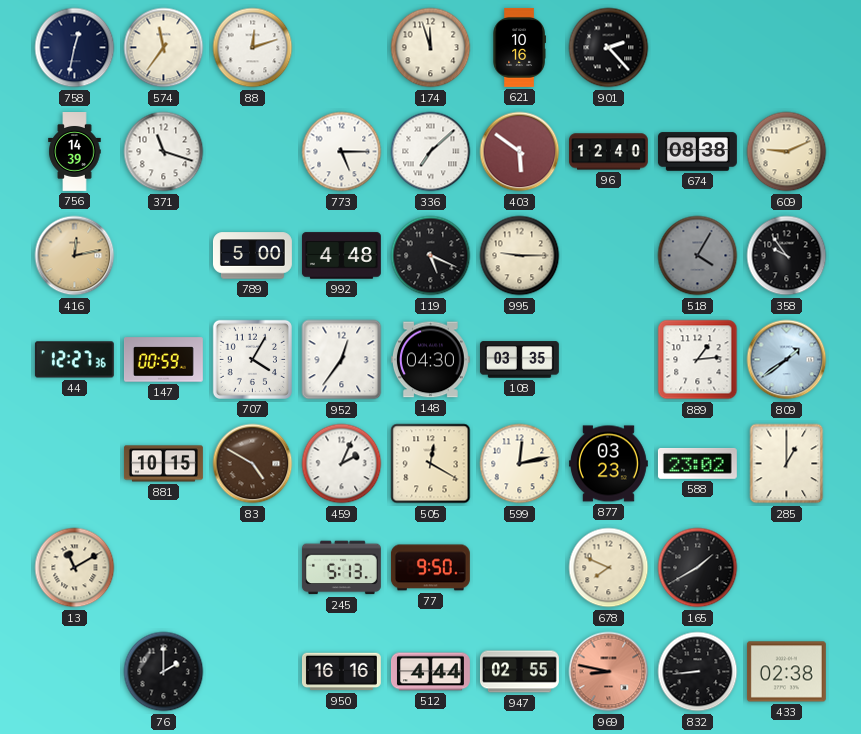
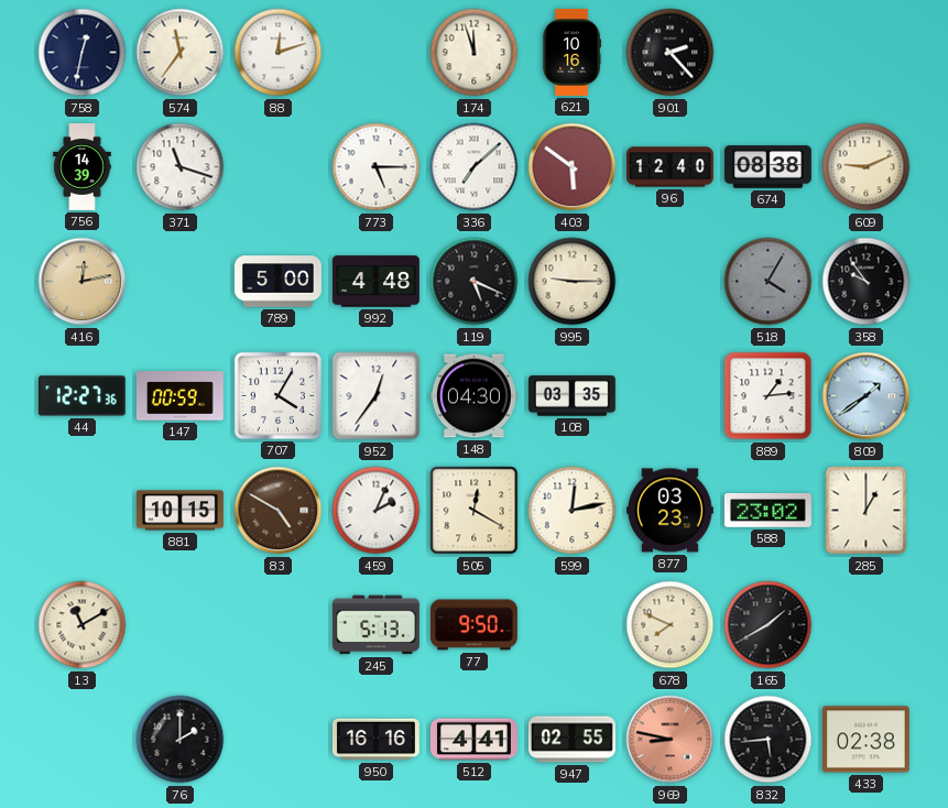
512: 4:44 -> 4:41
832: 8:44 -> 5:44
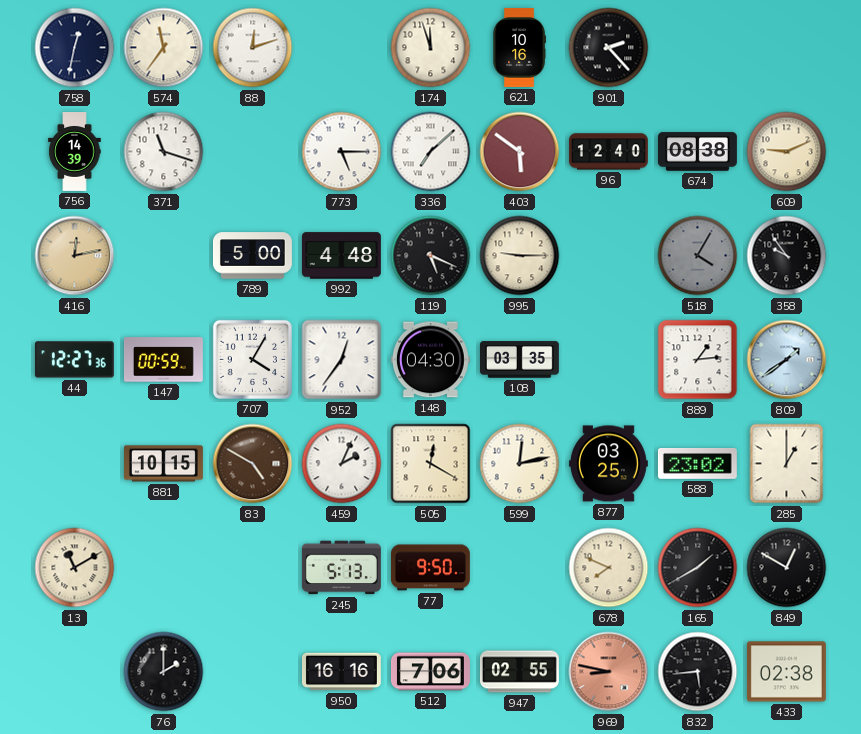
877: 03:23 -> 03:25
849: none -> 12:50
512: 4:41 -> 7:06
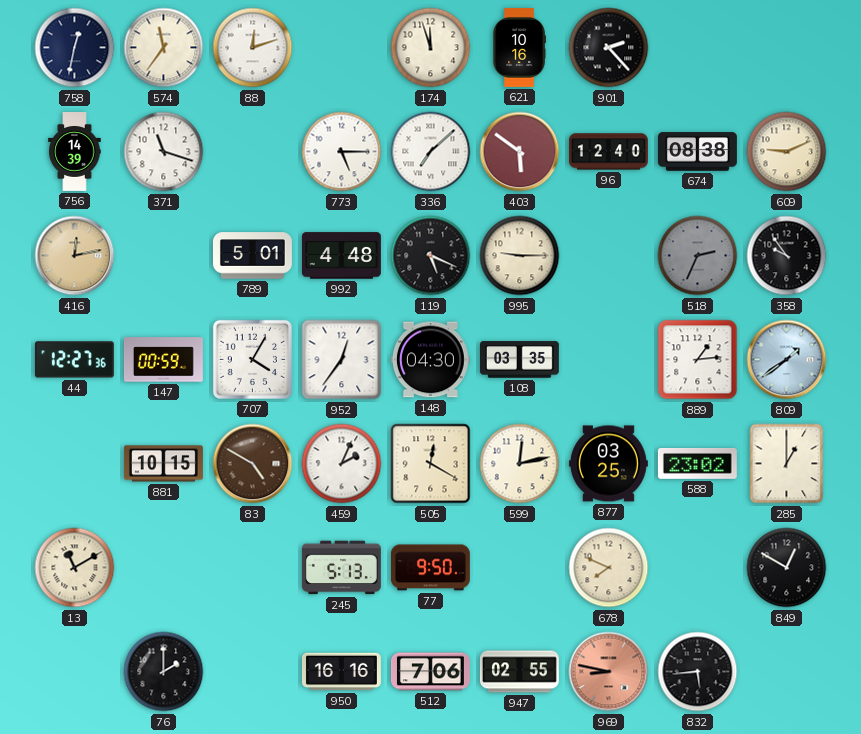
789: 5:00 -> 5:01
518: 4:05 -> 2:34
165: 1:40 -> none
433: 02:38 -> none
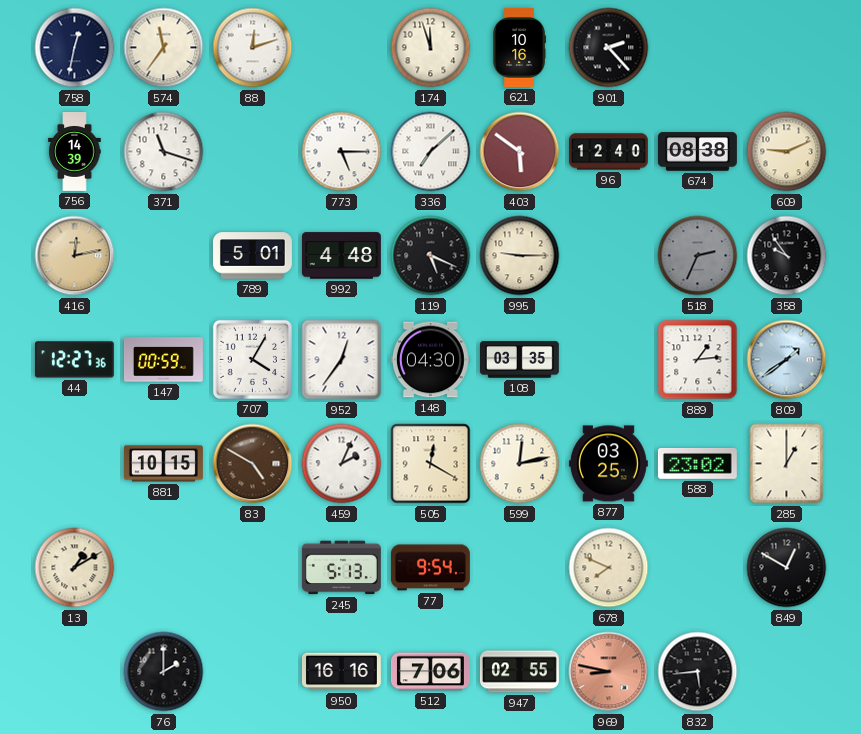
13: 11:10 -> 1:10
77: 9:50 -> 9:54
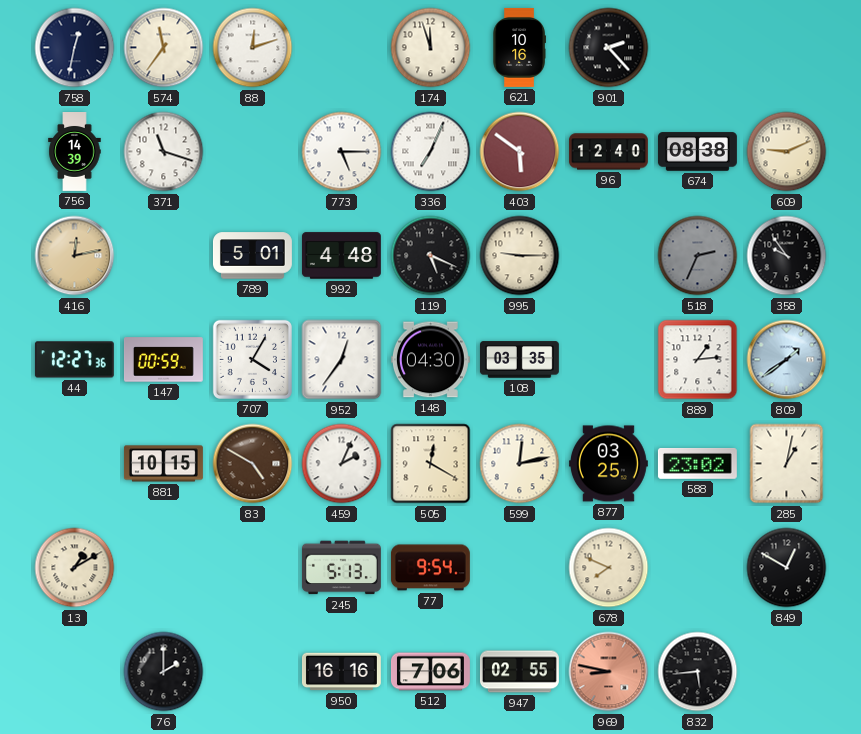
336: 7:08 -> 7:04
285: 1:00 -> 1:02
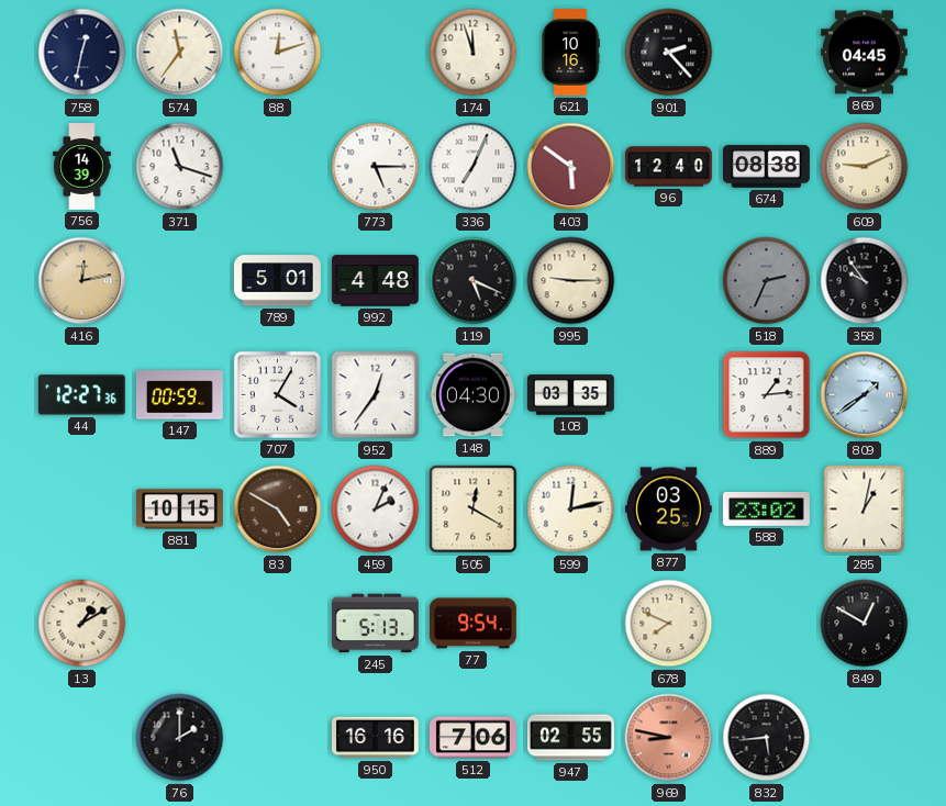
869: none -> 04:45
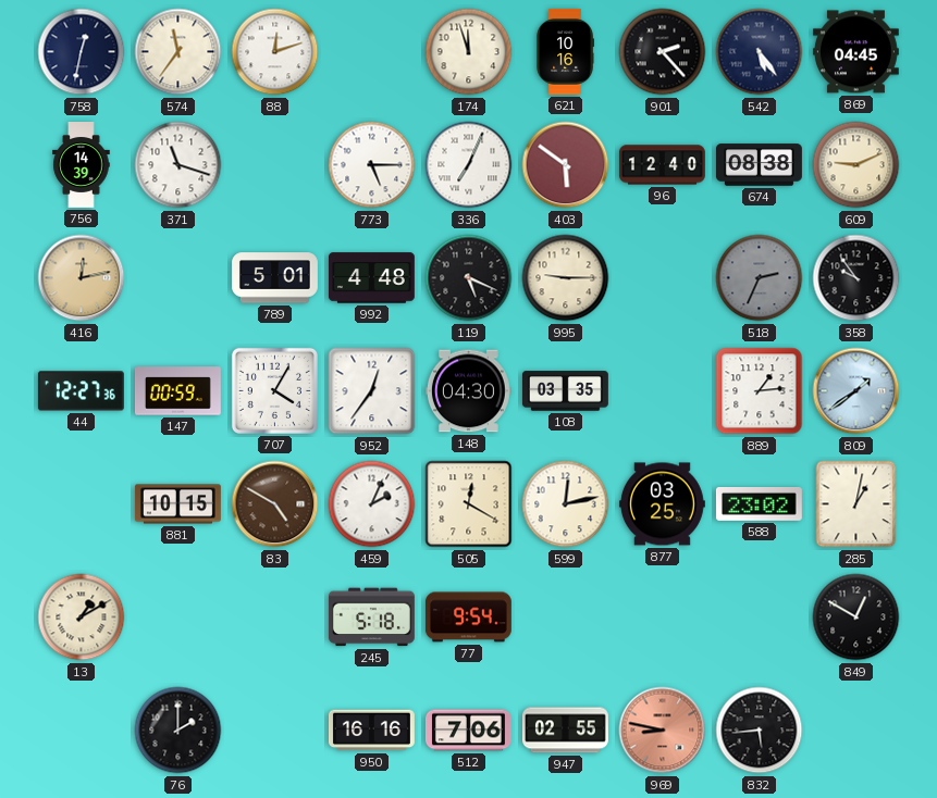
542: none -> 5:24
245: 5:13 -> 5:18
678: 7:49 -> none
